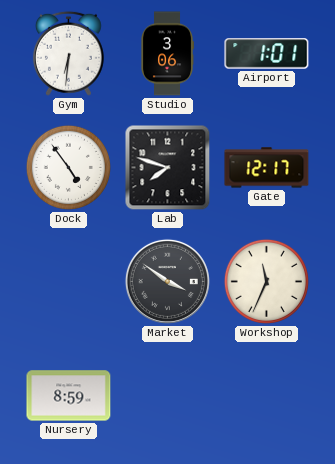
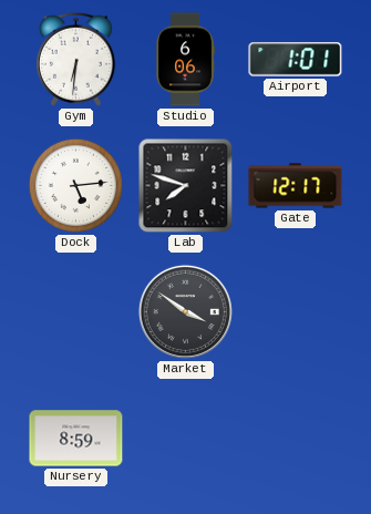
Studio: 3:06 -> 6:06
Dock: 4:54 -> 5:14
Workshop: 11:34 -> none
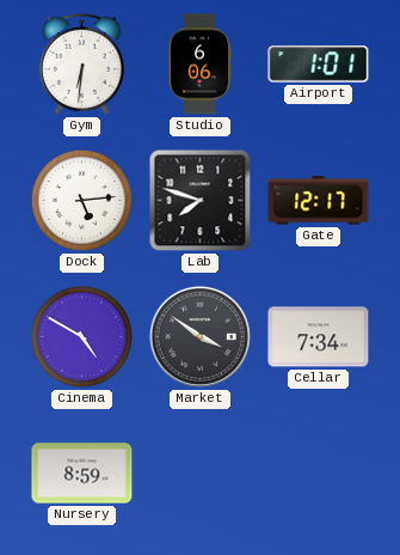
Cinema: none -> 4:50
Cellar: none -> 7:34
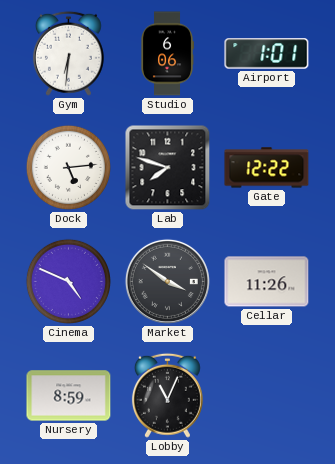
Gate: 12:17 -> 12:22
Cinema: 4:50 -> 4:49
Cellar: 7:34 -> 11:26
Lobby: none -> 11:04
